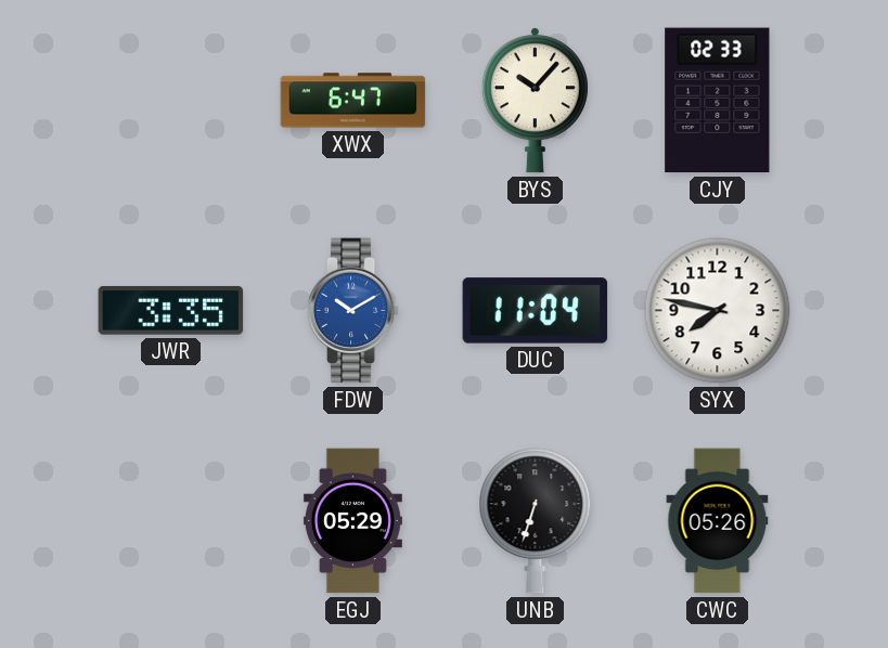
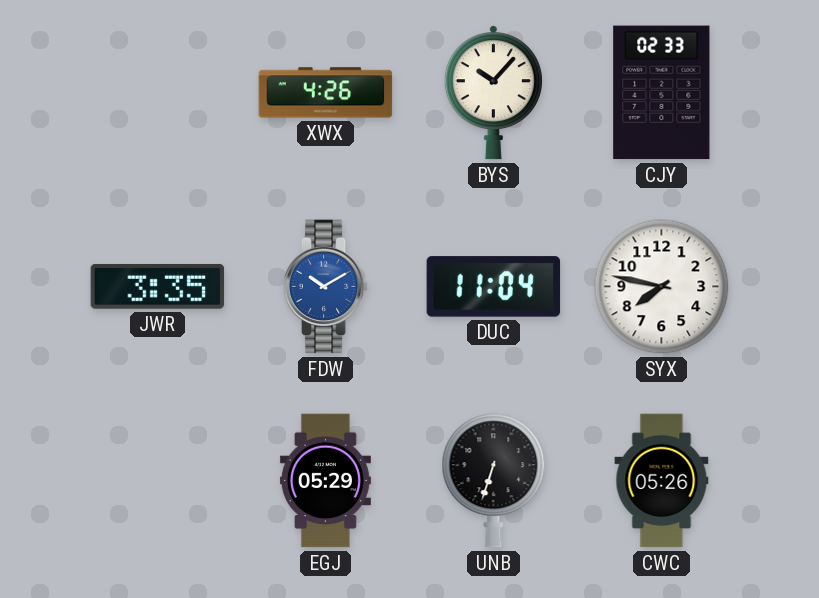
XWX: 6:47 -> 4:26
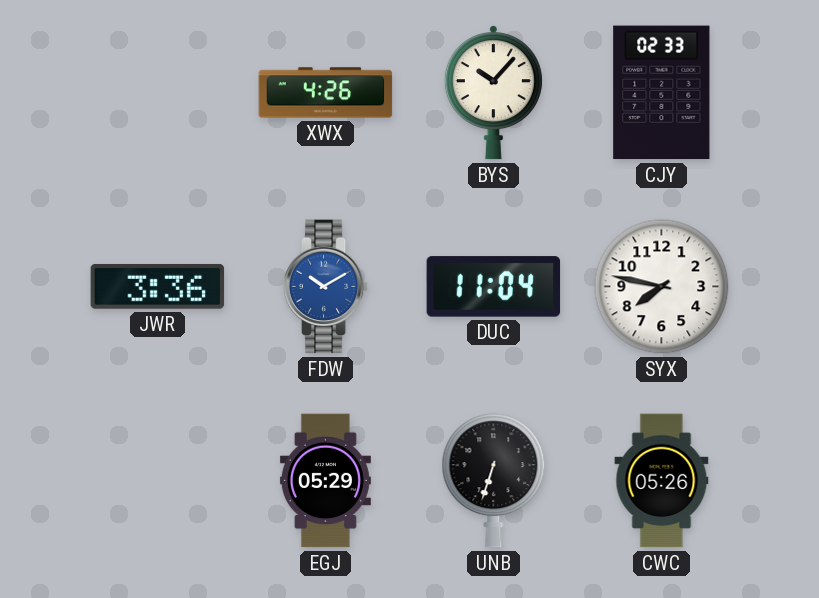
JWR: 3:35 -> 3:36
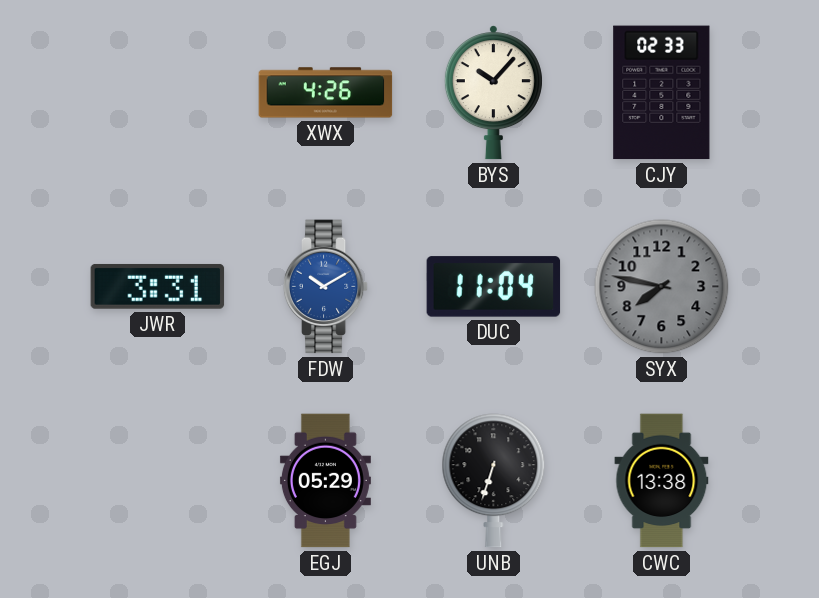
JWR: 3:36 -> 3:31
SYX dial: white -> grey
CWC: 05:26 -> 13:38
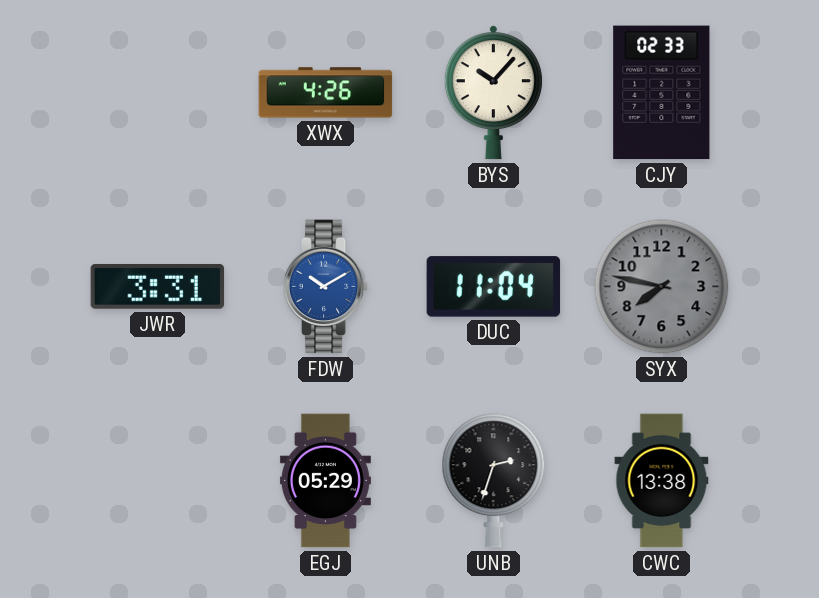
UNB: 6:33 -> 2:33
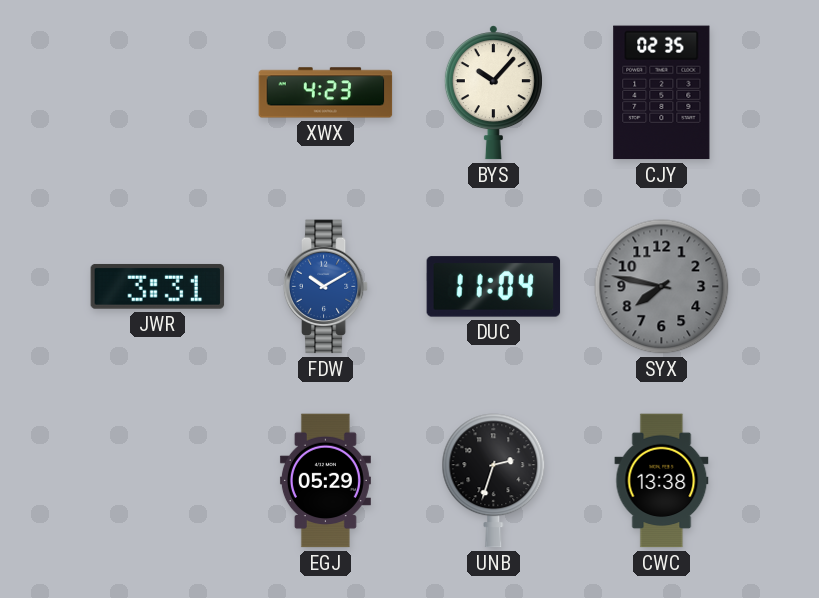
XWX: 4:26 -> 4:23
CJY: 02:33 -> 02:35
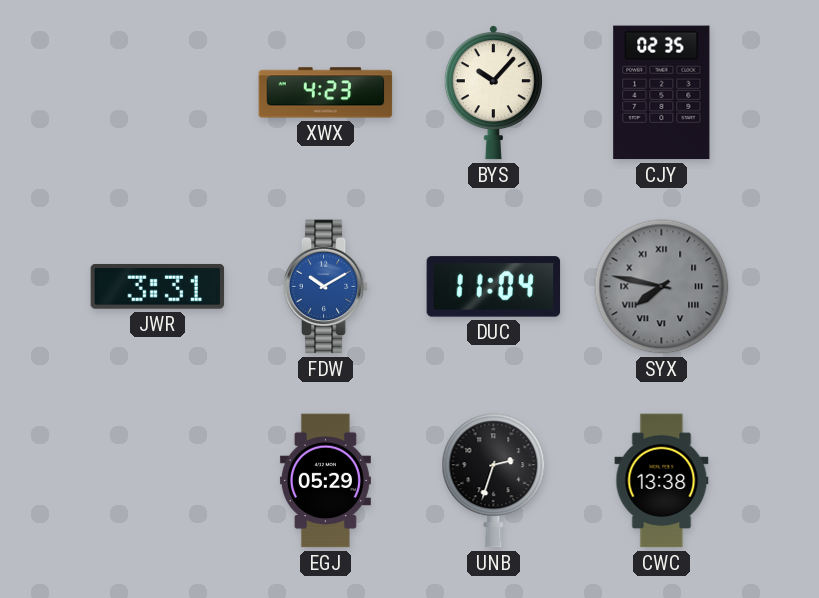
SYX numerals: Arabic -> Roman
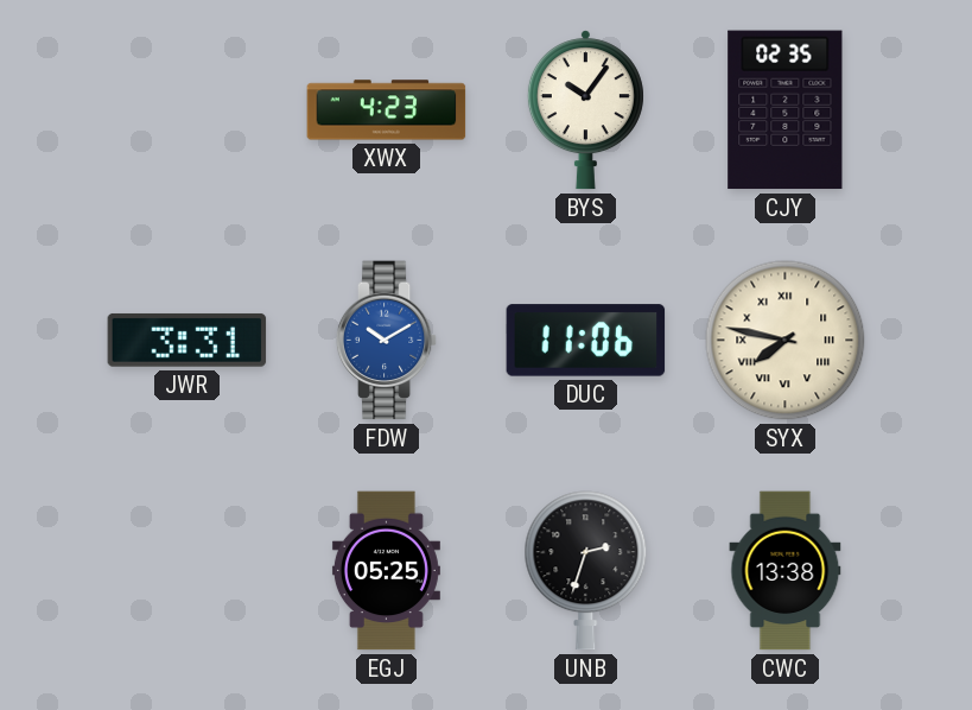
BYS: 10:07 -> 10:06
DUC: 11:04 -> 11:06
SYX dial: grey -> cream
EGJ: 05:29 -> 05:25
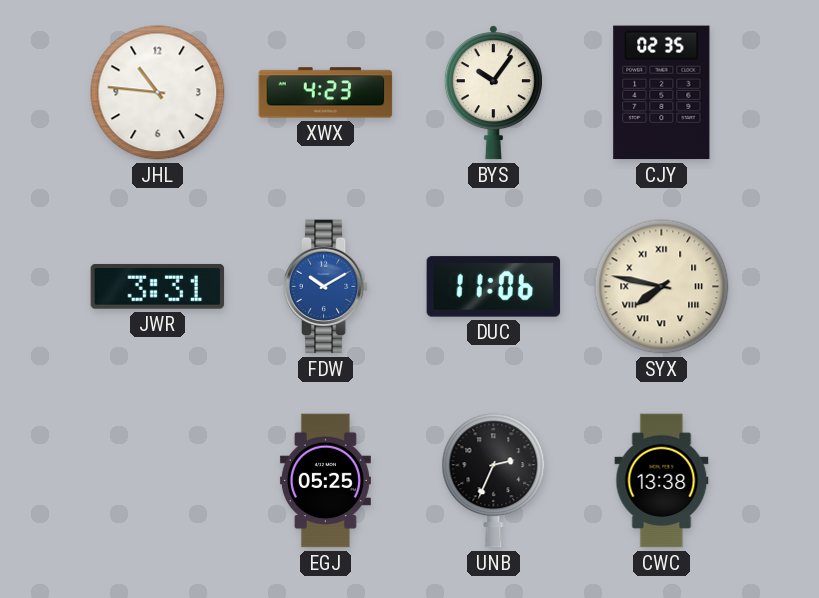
JHL: none -> 10:46
UNB: 2:33 -> 2:34
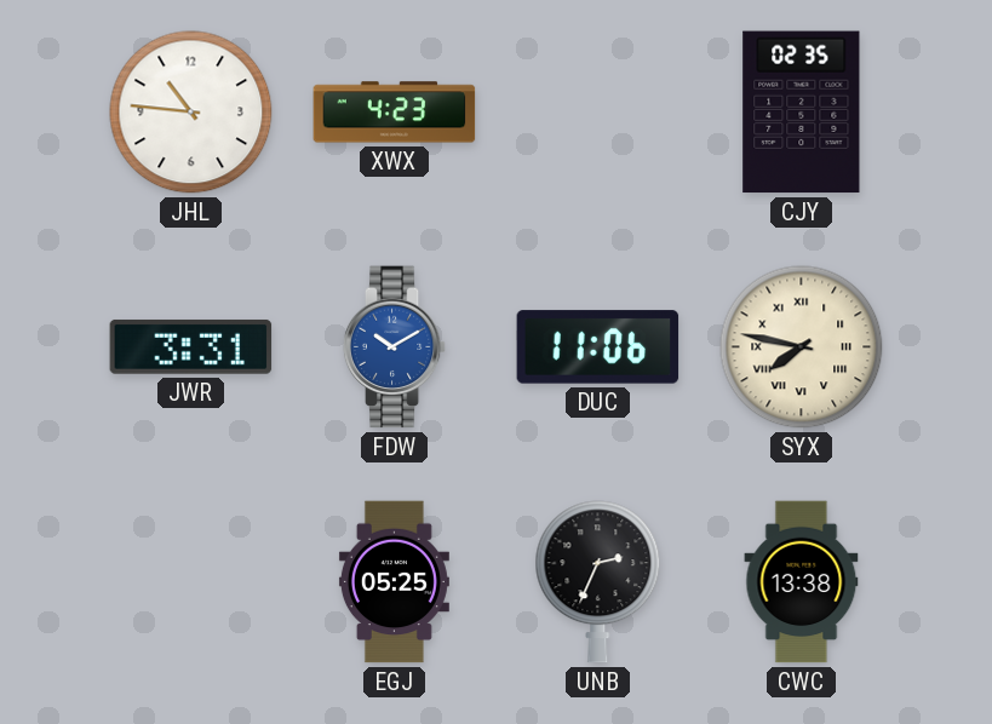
BYS: 10:06 -> none
